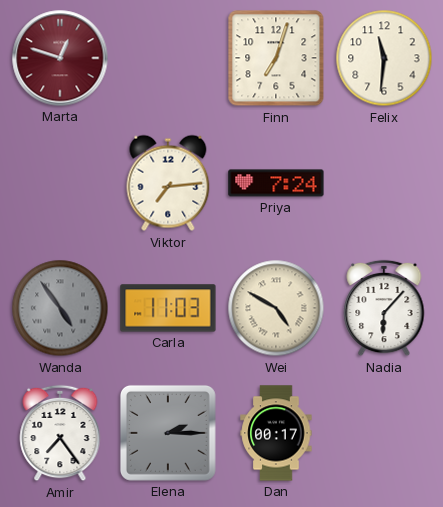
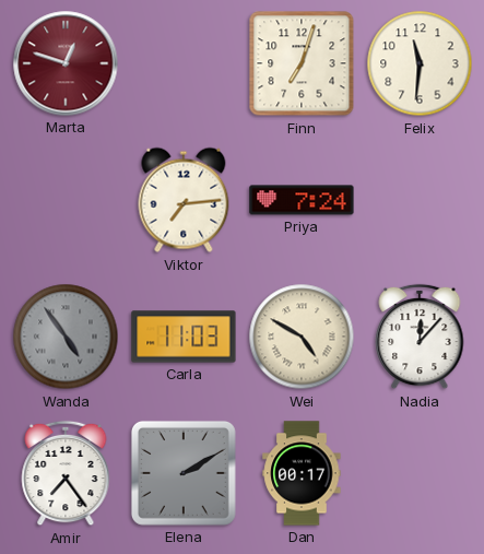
Nadia: 6:07 -> 12:07
Elena: 2:15 -> 2:10
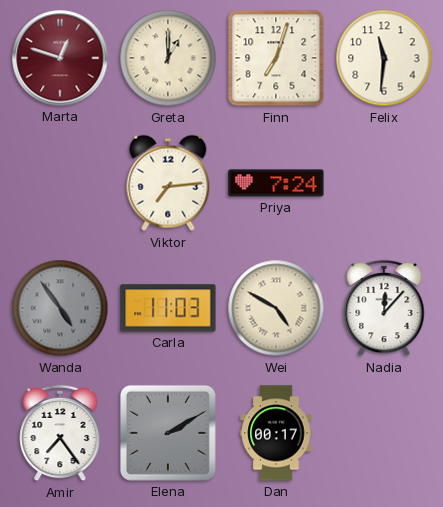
Greta: none -> 1:00
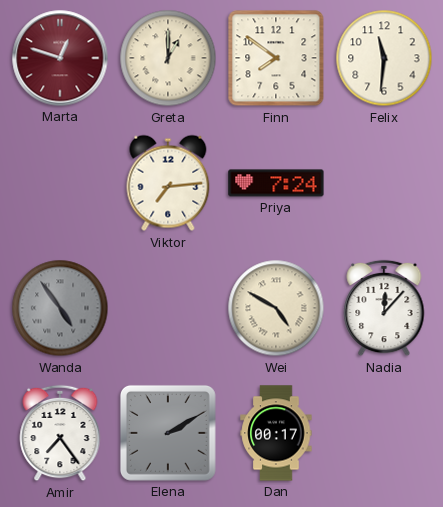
Finn: 7:03 -> 7:51
Carla: 11:03 -> none
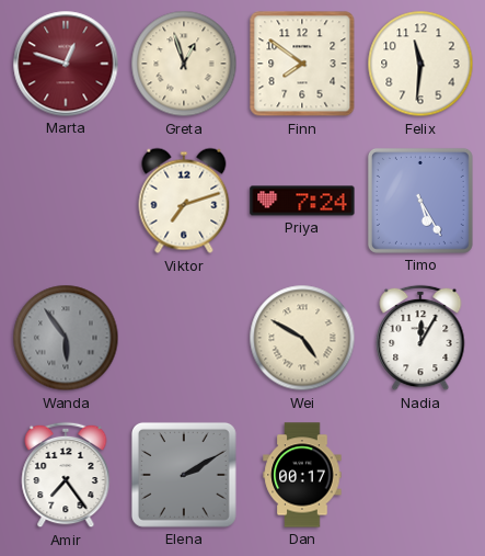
Greta: 1:00 -> 12:57
Viktor: 7:14 -> 7:12
Timo: none -> 5:25
Wanda: 4:54 -> 5:54
Nadia: 12:07 -> 12:05
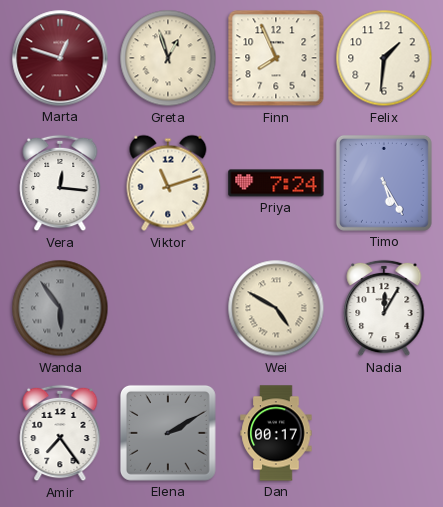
Finn: 7:51 -> 7:56
Felix: 11:31 -> 1:31
Vera: none -> 12:16
Viktor: 7:12 -> 11:12
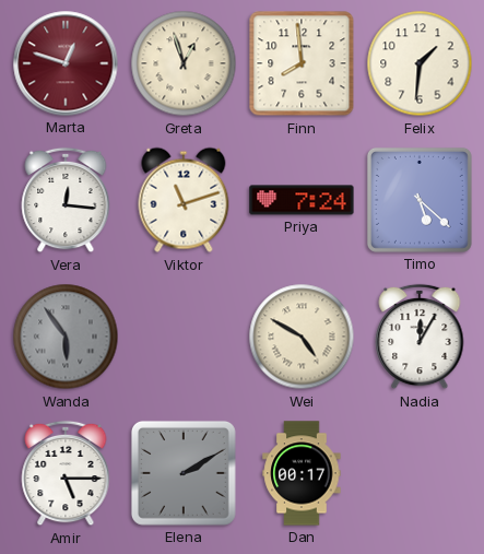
Finn: 7:56 -> 7:59
Timo: 5:25 -> 5:22
Amir: 7:24 -> 5:15
